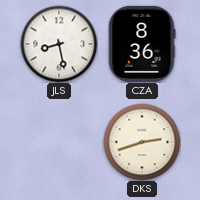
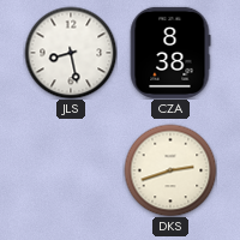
CZA: 8:36 -> 8:38
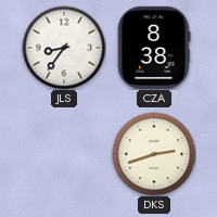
JLS: 8:28 -> 8:36
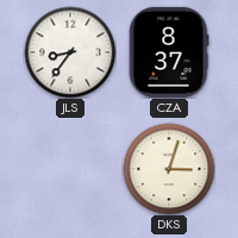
CZA: 8:38 -> 8:37
DKS: 2:42 -> 3:03
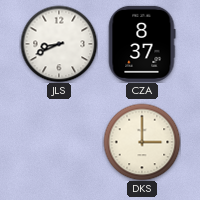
JLS: 8:36 -> 8:41
DKS: 3:03 -> 3:00
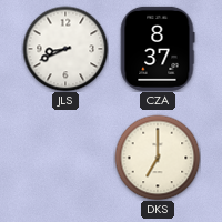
DKS: 3:00 -> 7:00
